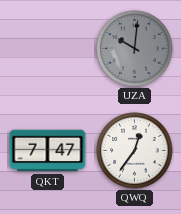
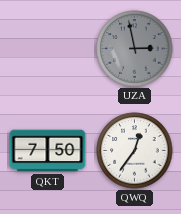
UZA: 10:01 -> 2:58
QKT: 7:47 -> 7:50
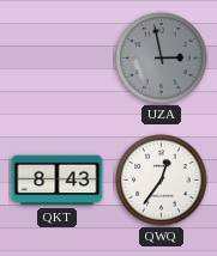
QKT: 7:50 -> 8:43
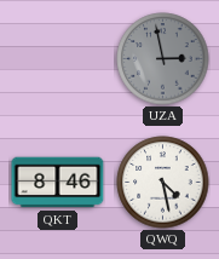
QKT: 8:43 -> 8:46
QWQ: 12:36 -> 4:28
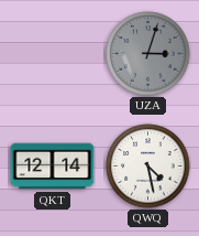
UZA: 2:58 -> 3:03
QKT: 8:46 -> 12:14
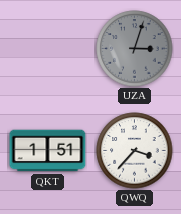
QKT: 12:14 -> 1:51
QWQ: 4:28 -> 3:37
